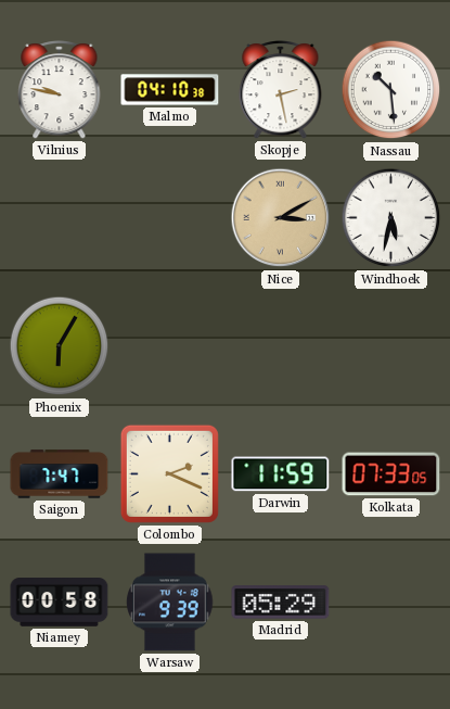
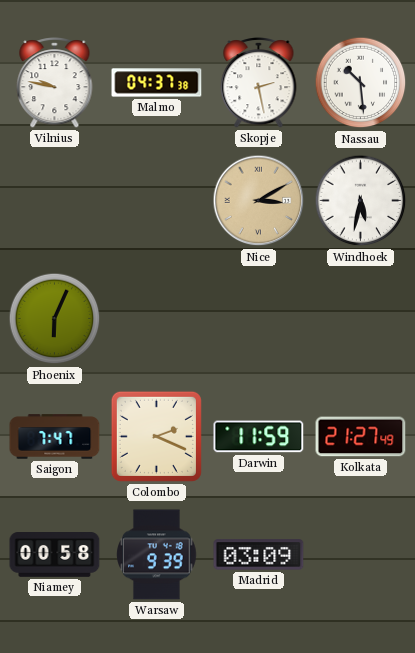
Malmo: 04:10 -> 04:37
Phoenix: 6:05 -> 6:04
Kolkata: 07:33 -> 21:27
Madrid: 05:29 -> 03:09
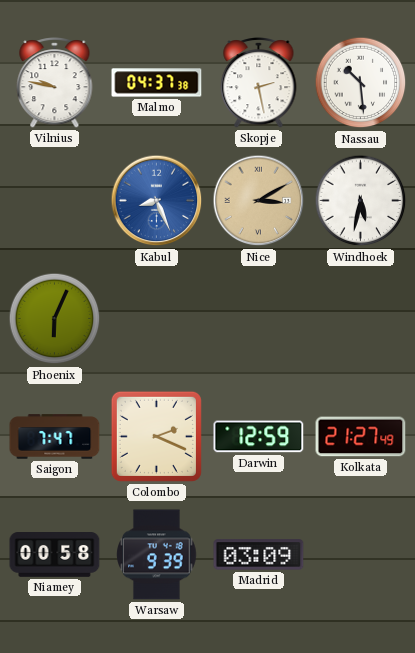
Kabul: none -> 8:26
Darwin: 11:59 -> 12:59
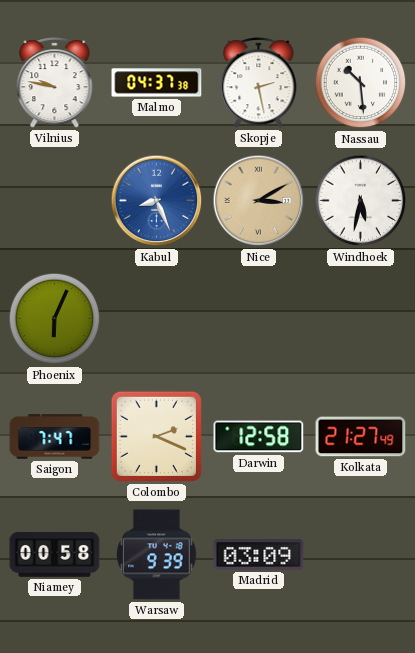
Darwin: 12:59 -> 12:58
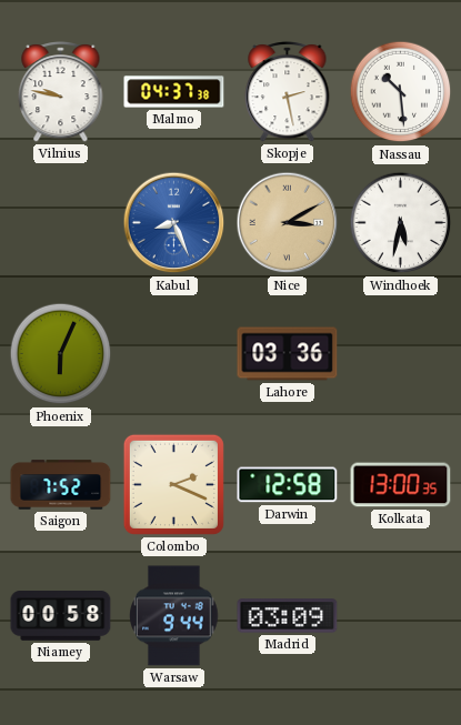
Lahore: none -> 03:36
Saigon: 7:47 -> 7:52
Kolkata: 21:27 -> 13:00
Warsaw: 9:39 -> 9:44
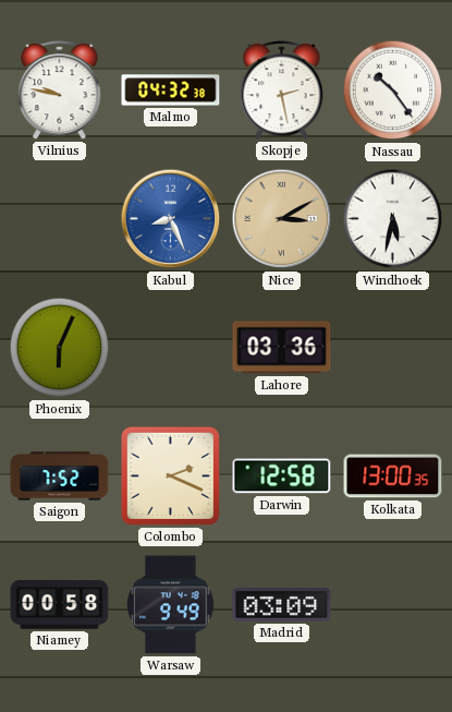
Malmo: 04:37 -> 04:32
Nassau: 10:29 -> 10:24
Warsaw: 9:44 -> 9:49
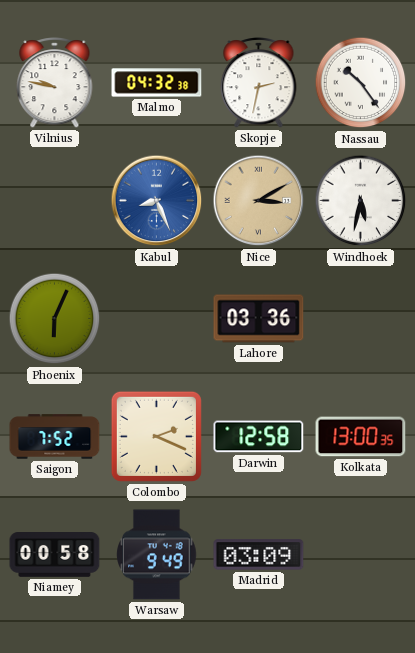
Skopje: 2:28 -> 2:32
